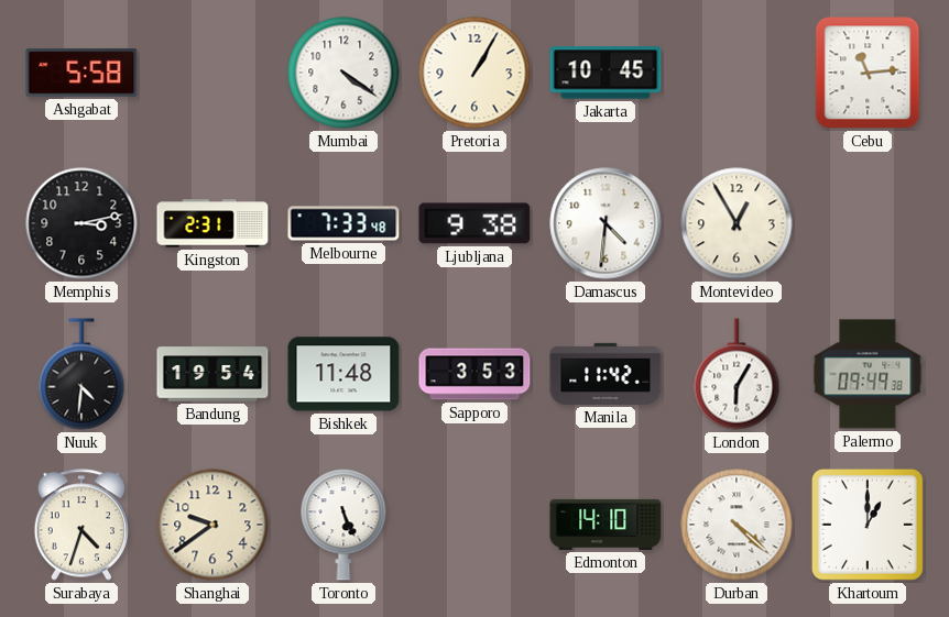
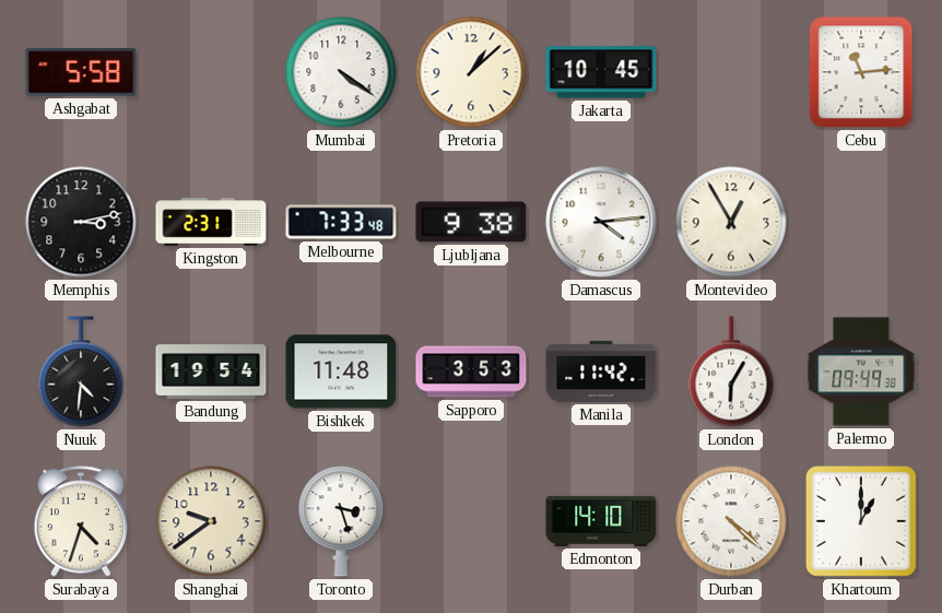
Pretoria: 1:05 -> 1:08
Damascus: 4:31 -> 4:14
Toronto: 5:26 -> 3:27
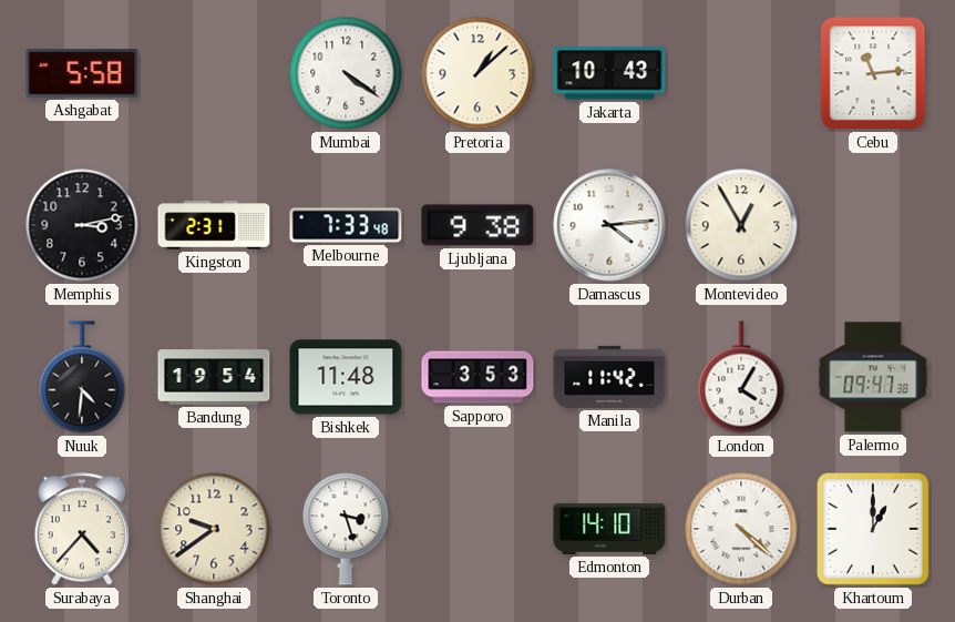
Jakarta: 10:45 -> 10:43
London: 6:05 -> 4:05
Palermo: 09:49 -> 09:47
Surabaya: 4:33 -> 4:37
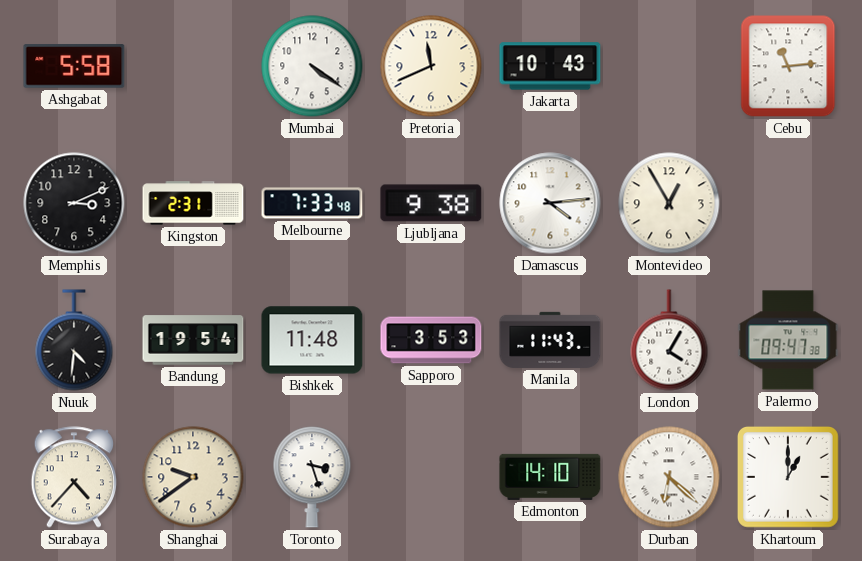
Pretoria: 1:08 -> 11:41
Memphis: 3:13 -> 3:11
Manila: 11:42 -> 11:43
Durban: 4:22 -> 6:22
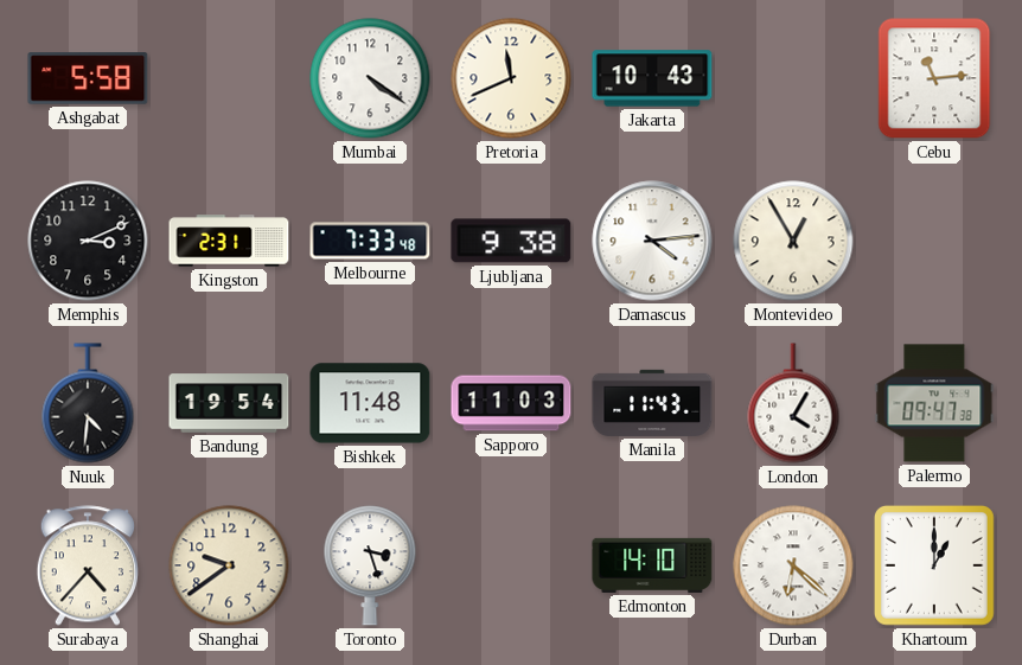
Sapporo: 3:53 -> 11:03
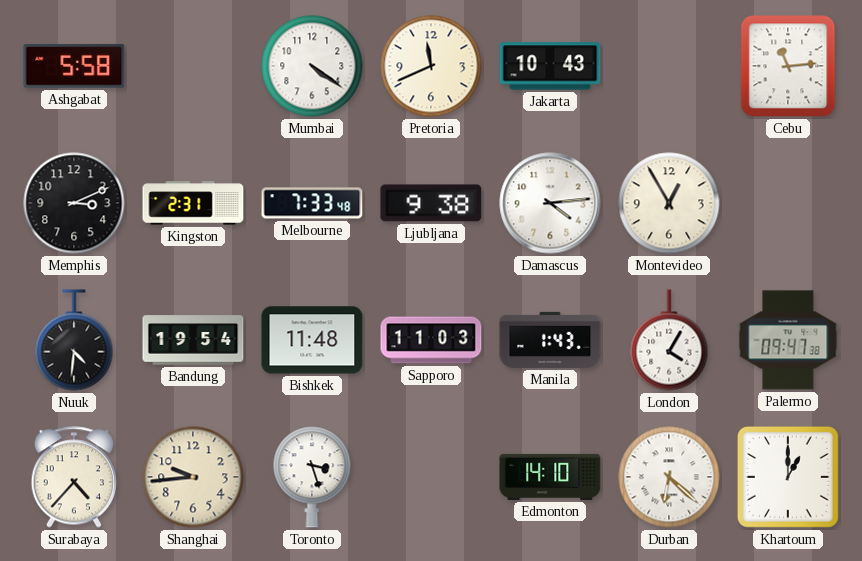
Manila: 11:43 -> 1:43
Shanghai: 9:39 -> 9:44
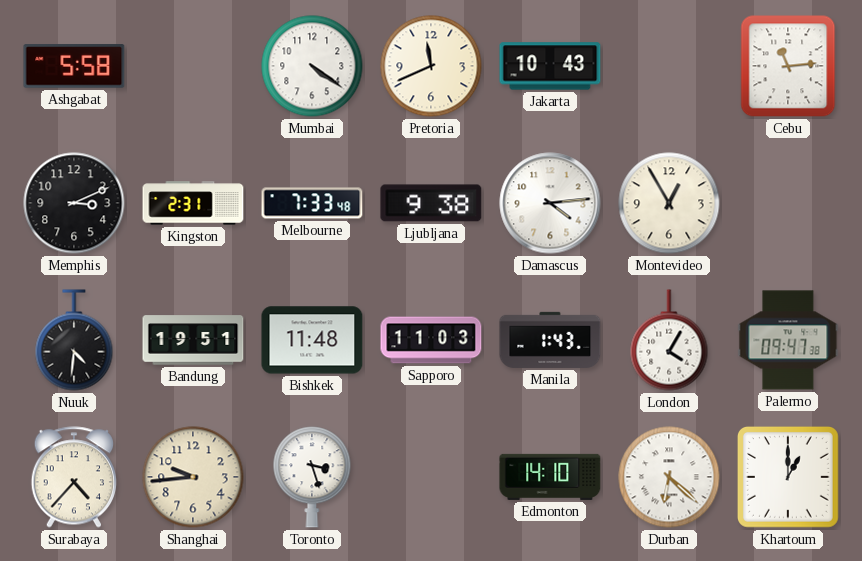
Bandung: 19:54 -> 19:51
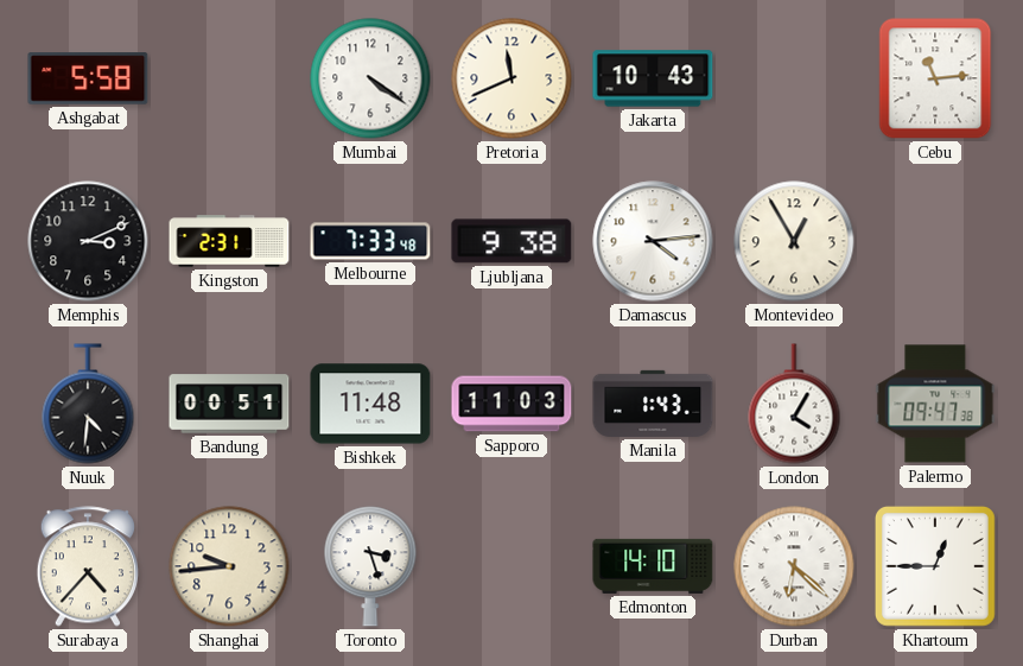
Bandung: 19:51 -> 00:51
Khartoum: 1:00 -> 12:45
